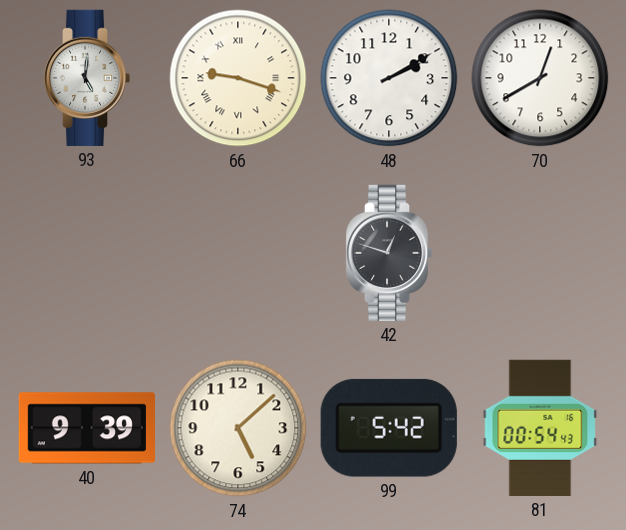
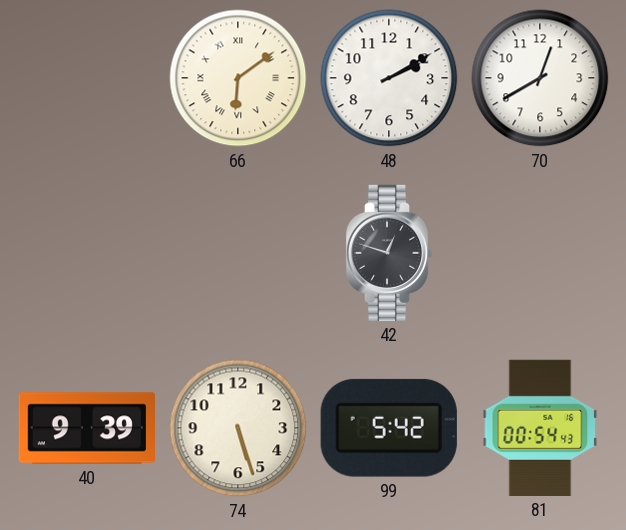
93: 5:01 -> none
66: 9:18 -> 6:09
74: 5:08 -> 5:27
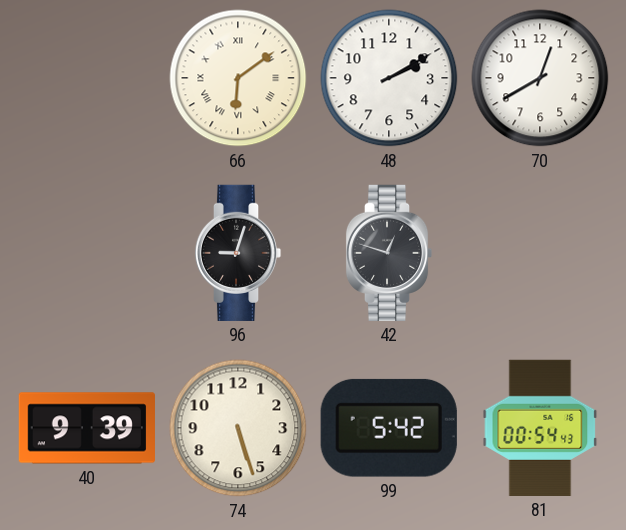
96: none -> 9:03
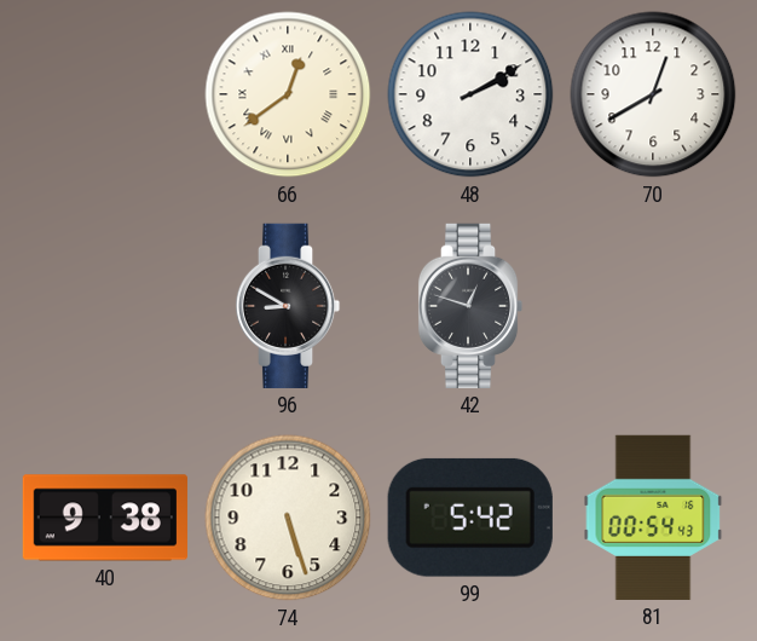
66: 6:09 -> 12:39
96: 9:03 -> 8:50
40: 9:39 -> 9:38
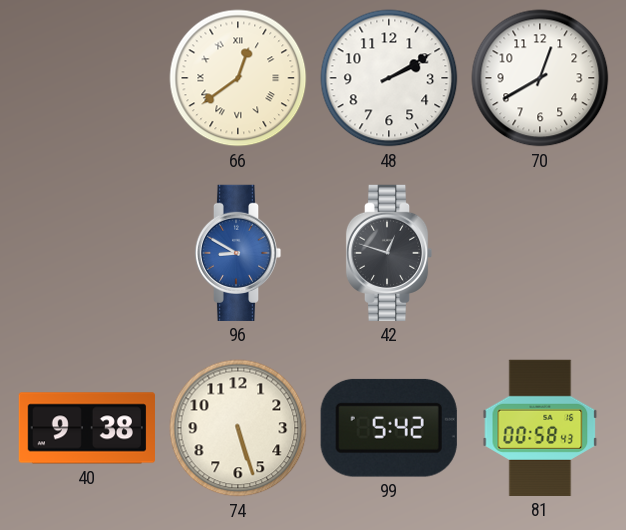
96 dial: black -> blue
81: 00:54 -> 00:58
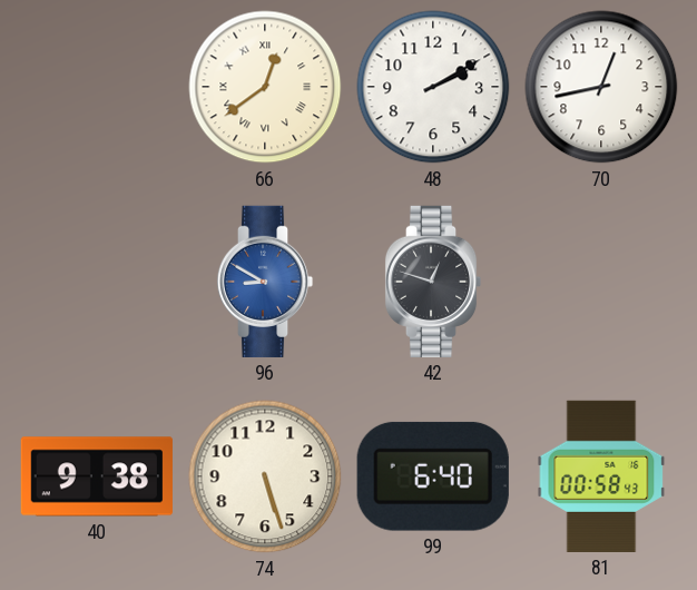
70: 12:40 -> 12:43
99: 5:42 -> 6:40
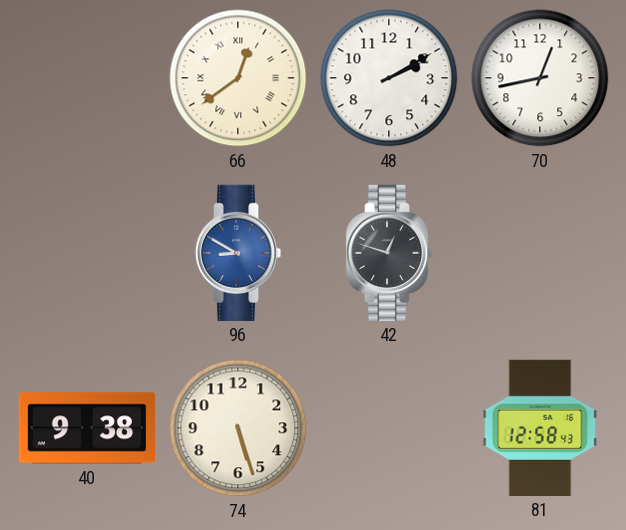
99: 6:40 -> none
81: 00:58 -> 12:58
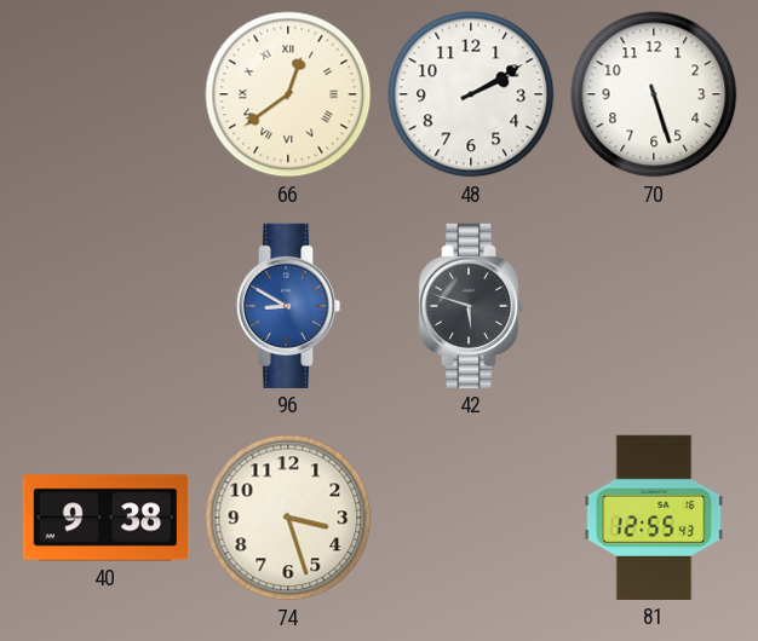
70: 12:43 -> 5:27
42: 12:48 -> 5:48
74: 5:27 -> 3:27
81: 12:58 -> 12:55
